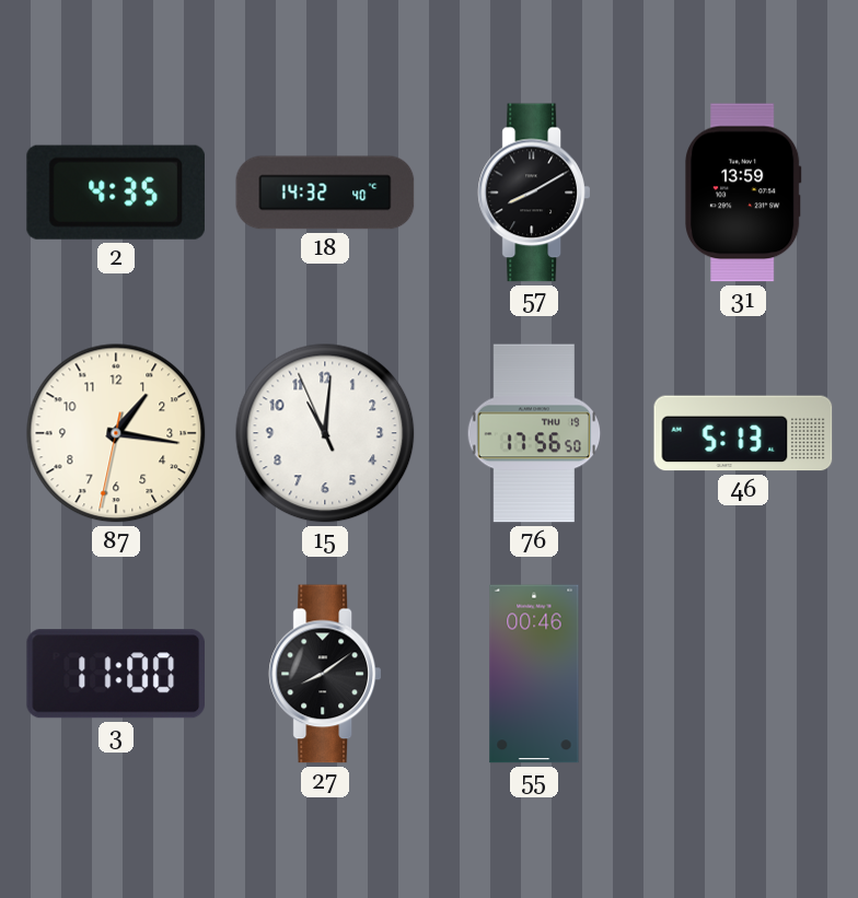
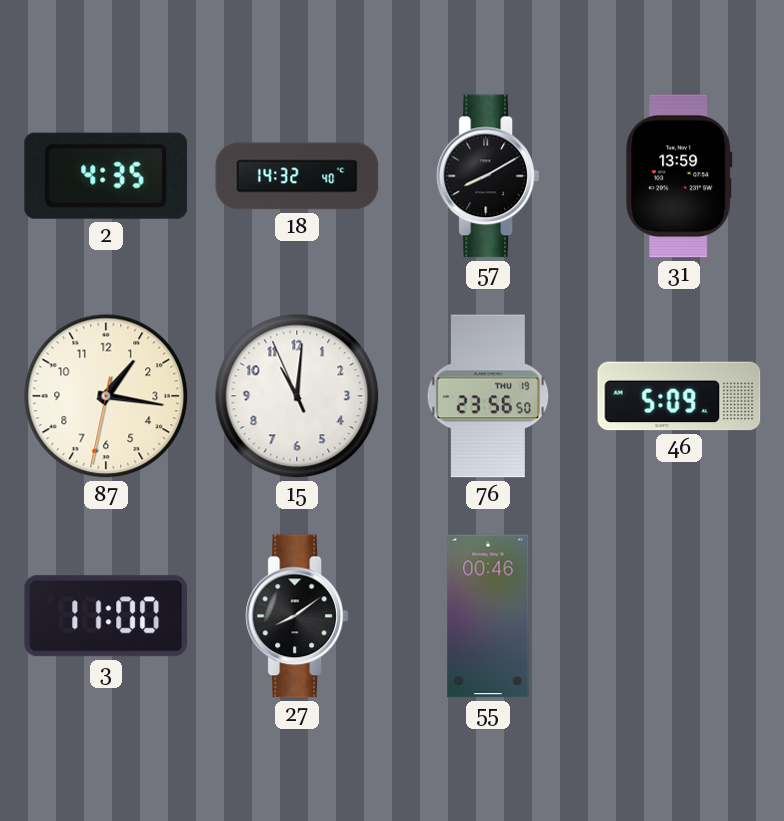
76: 17:56 -> 23:56
46: 5:13 -> 5:09
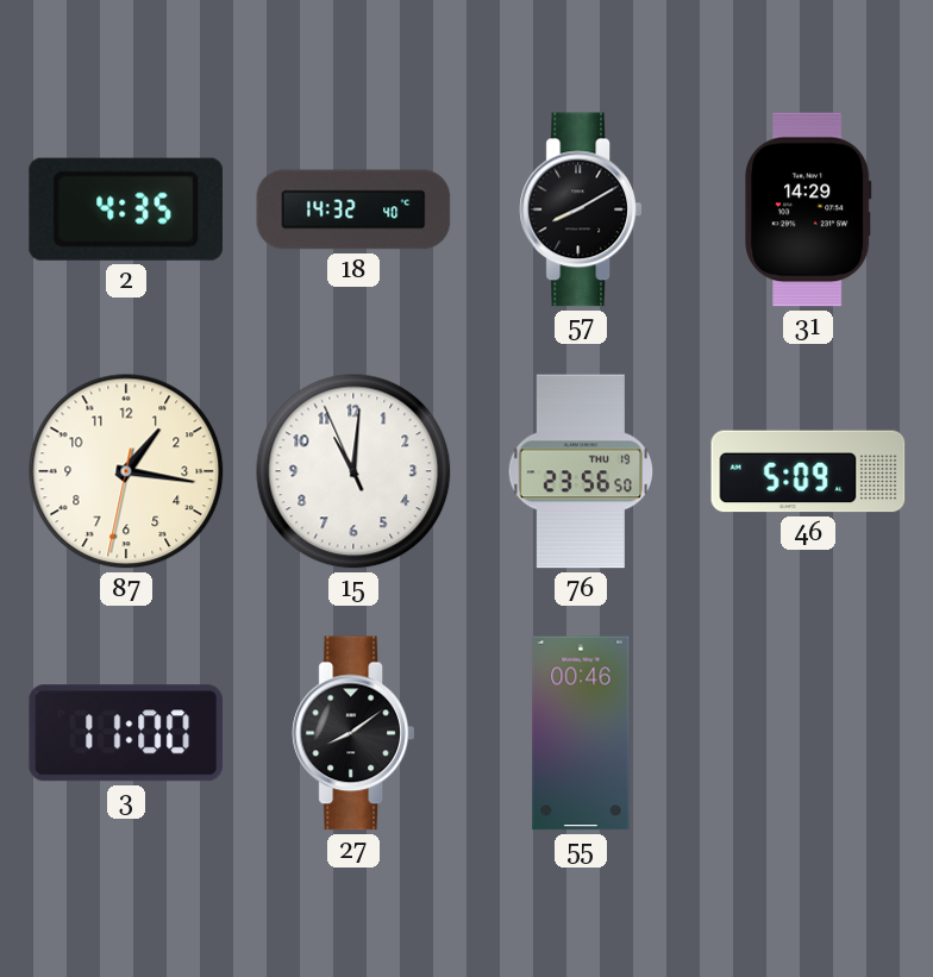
31: 13:59 -> 14:29
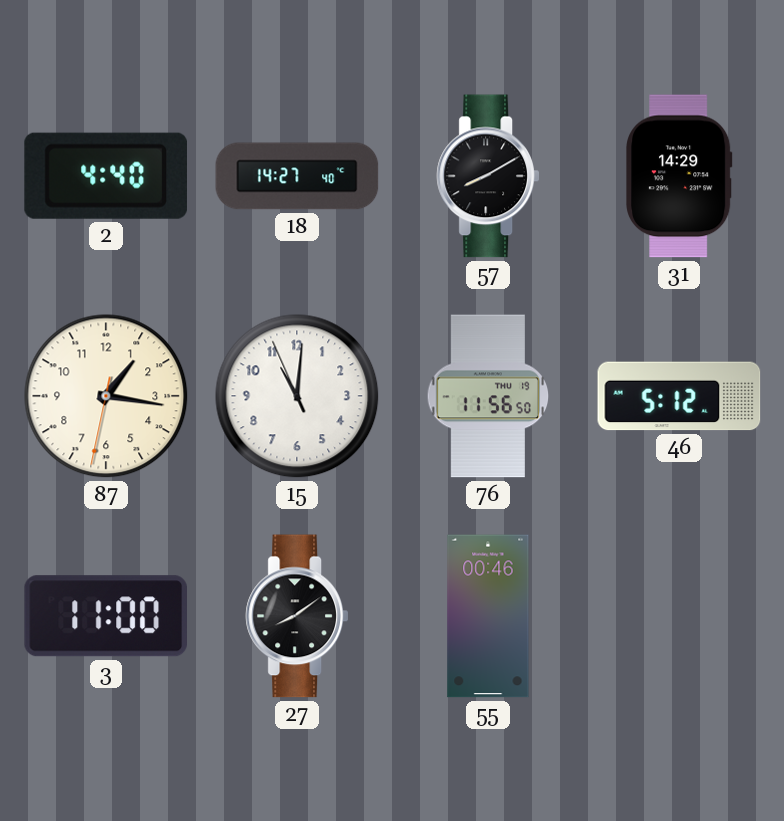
2: 4:35 -> 4:40
18: 14:32 -> 14:27
76: 23:56 -> 11:56
46: 5:09 -> 5:12
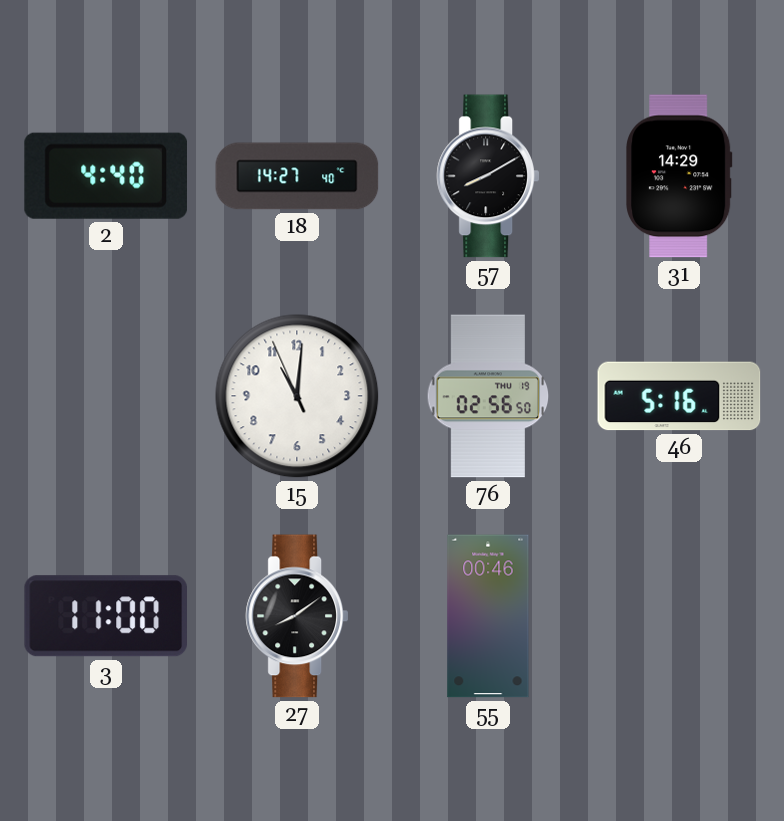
87: 1:16 -> none
76: 11:56 -> 02:56
46: 5:12 -> 5:16
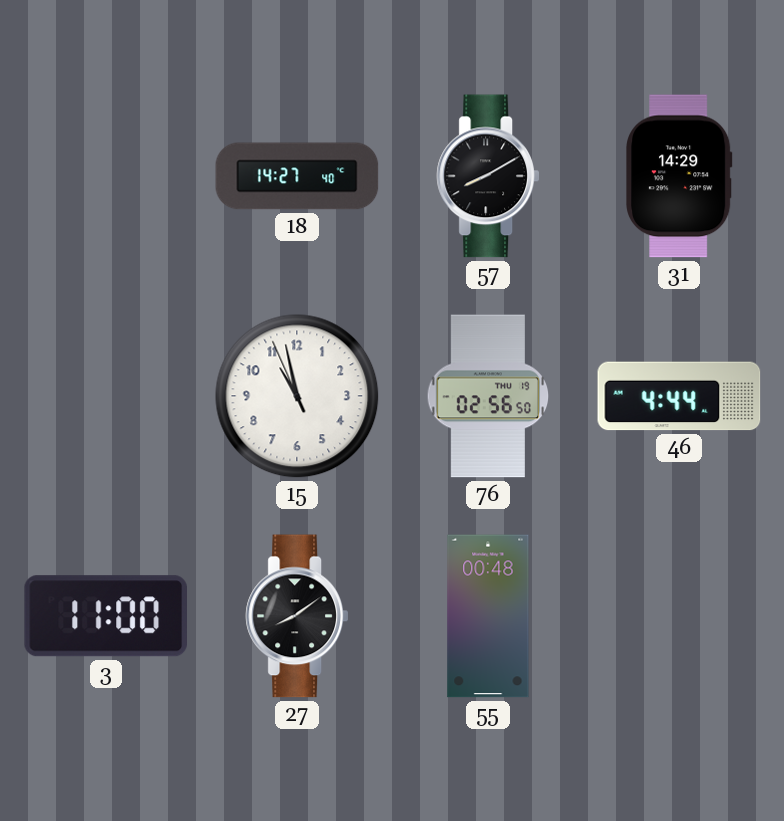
2: 4:40 -> none
15: 11:00 -> 10:57
46: 5:16 -> 4:44
55: 00:46 -> 00:48
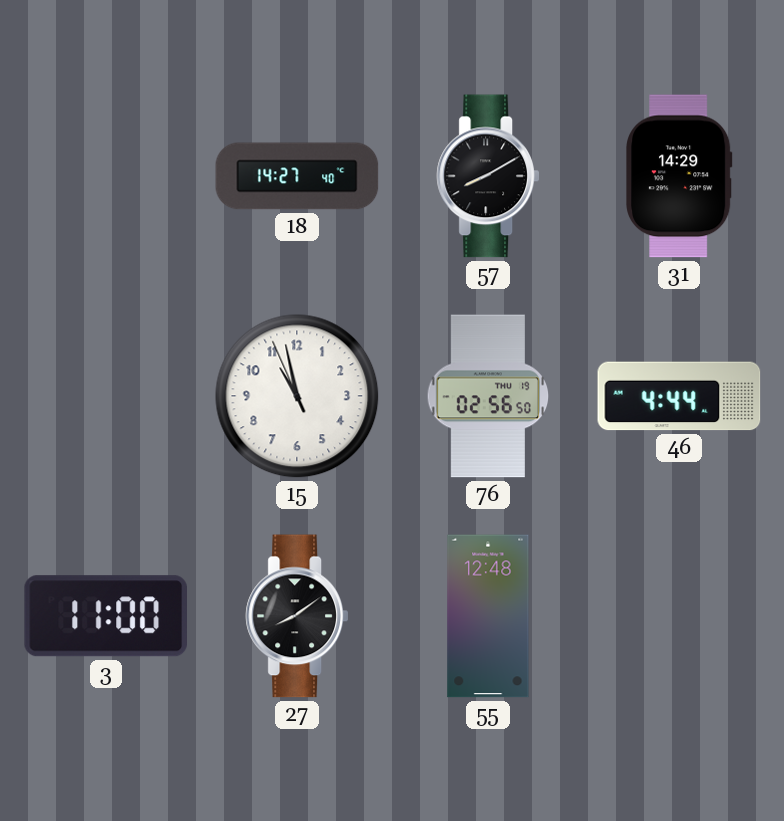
55: 00:48 -> 12:48
